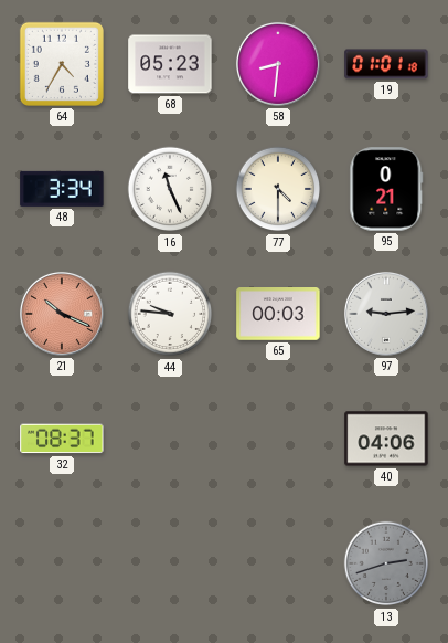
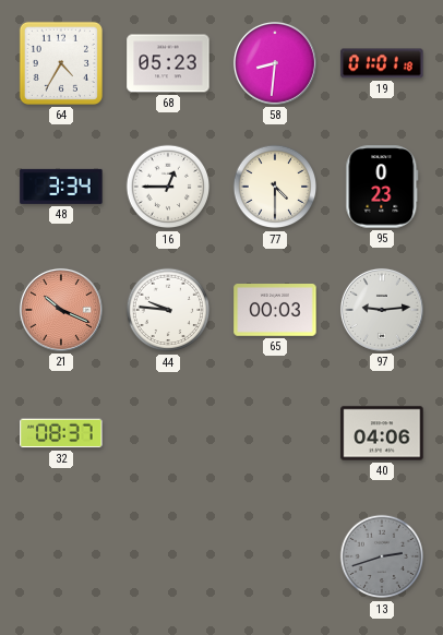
16: 11:26 -> 12:45
95: 0:21 -> 0:23
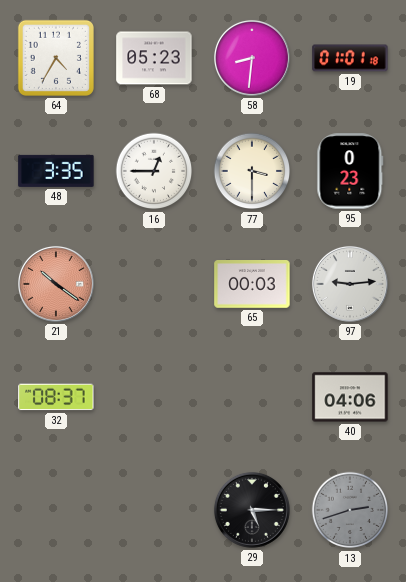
48: 3:34 -> 3:35
77: 4:30 -> 3:30
21: 10:19 -> 10:21
44: 9:46 -> none
29: none -> 5:15
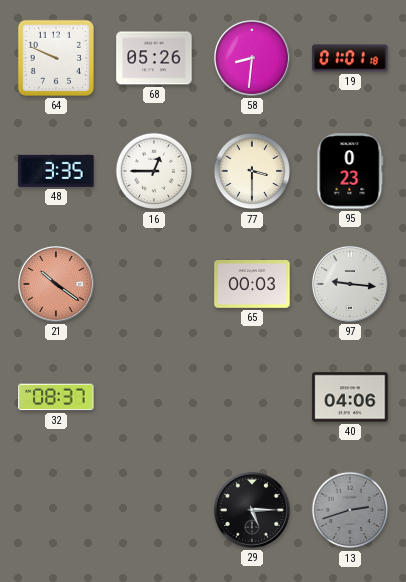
64: 4:35 -> 9:49
68: 05:23 -> 05:26
97: 9:14 -> 9:16
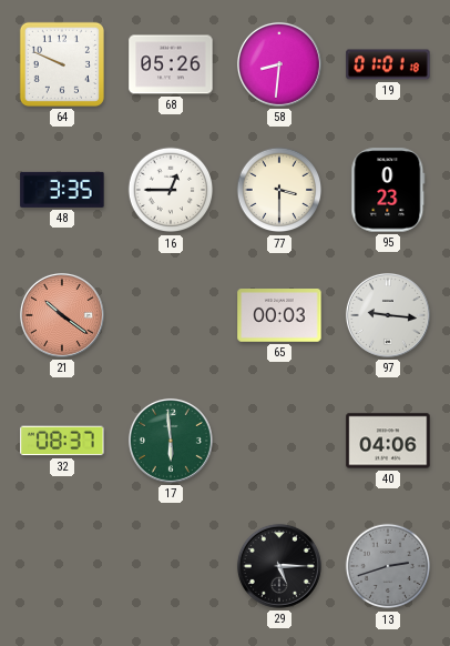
17: none -> 5:59
